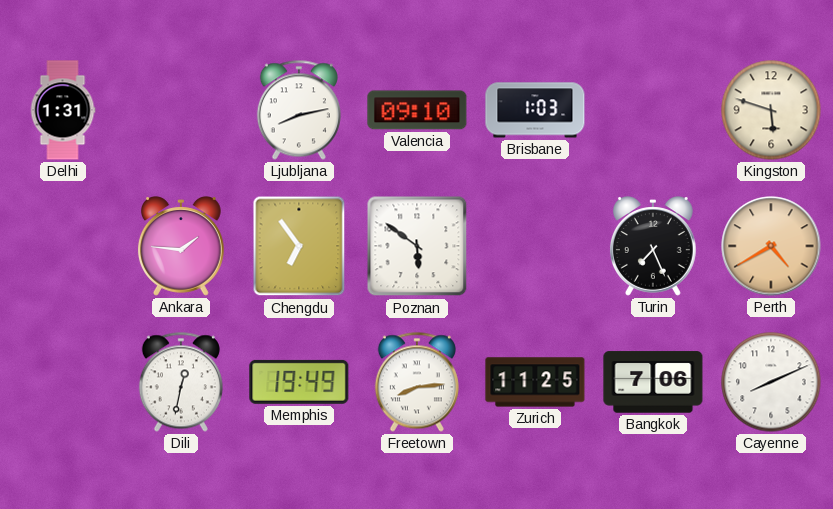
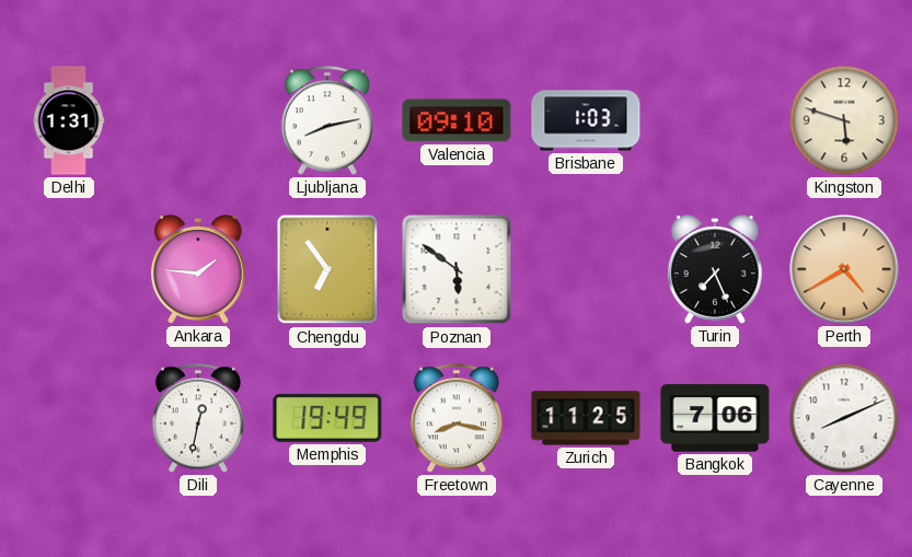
Freetown: 8:14 -> 8:17
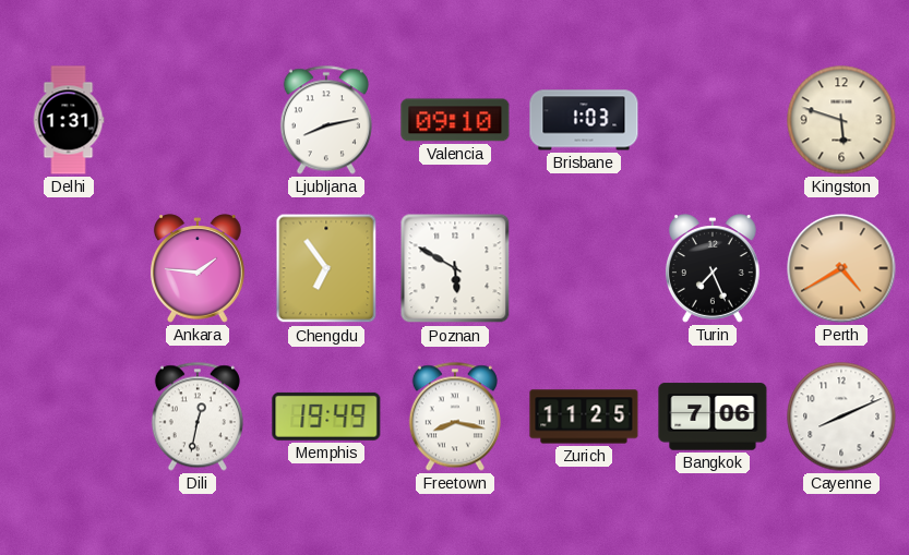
Poznan: 5:51 -> 5:50
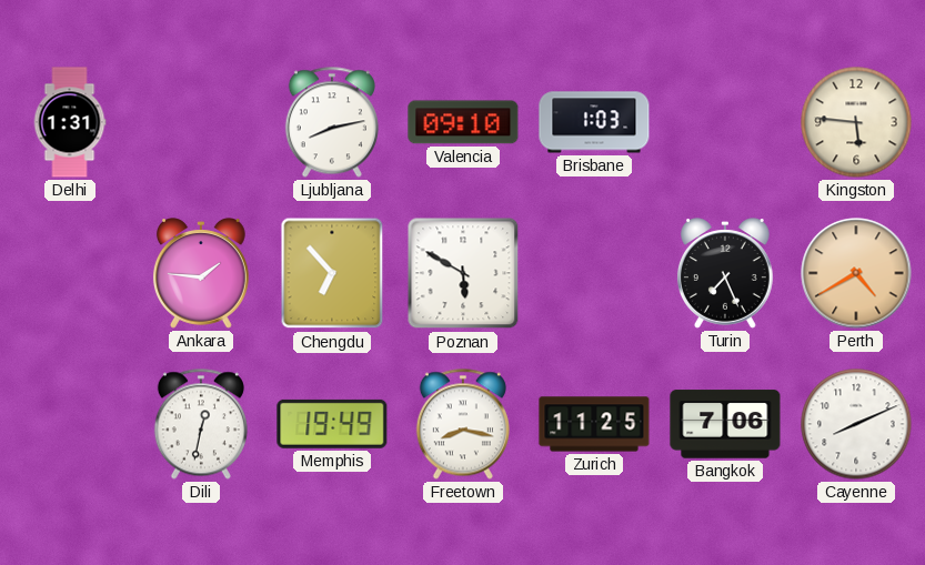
Kingston: 5:48 -> 5:46
Chengdu: 6:54 -> 6:53
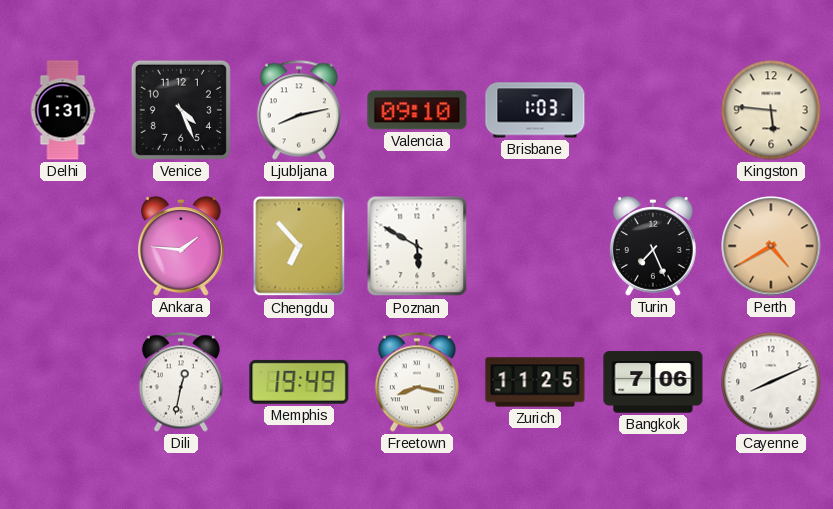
Venice: none -> 4:26
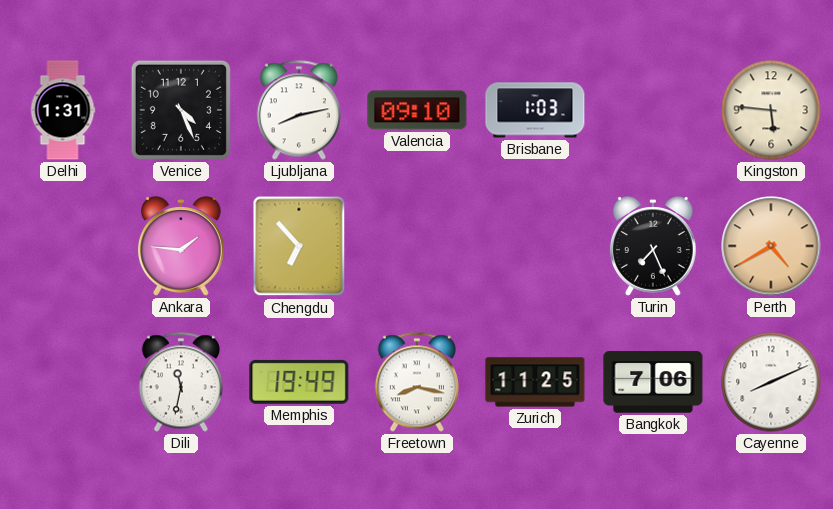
Poznan: 5:50 -> none
Dili: 12:32 -> 11:32
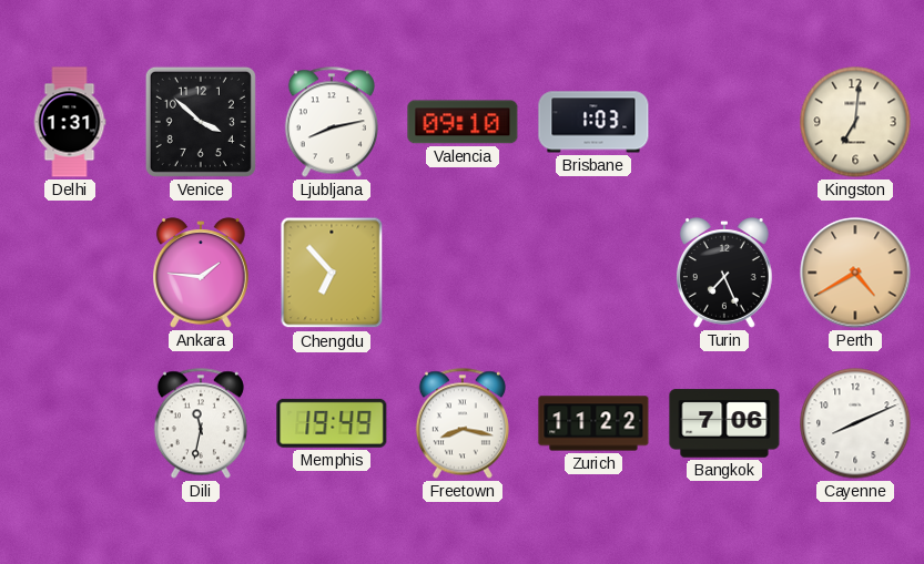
Venice: 4:26 -> 3:52
Kingston: 5:46 -> 7:01
Zurich: 11:25 -> 11:22
